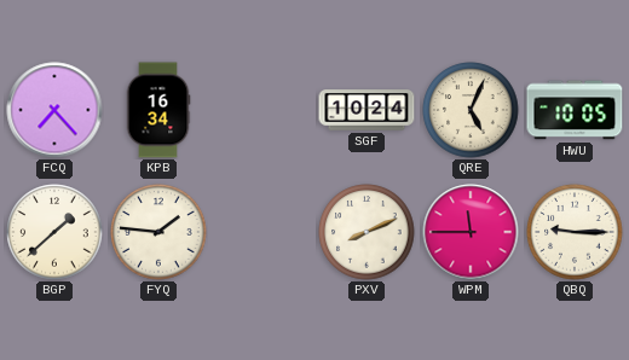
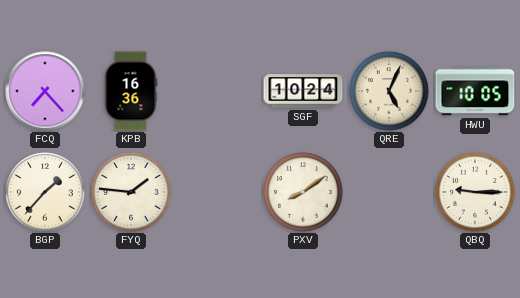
KPB: 16:34 -> 16:36
BGP: 1:38 -> 1:37
PXV: 8:11 -> 8:09
WPM: 11:45 -> none
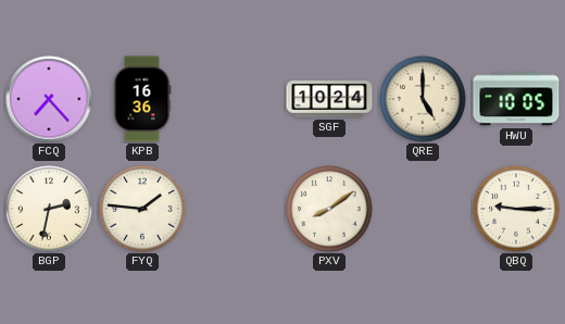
QRE: 5:04 -> 5:00
BGP: 1:37 -> 2:32
